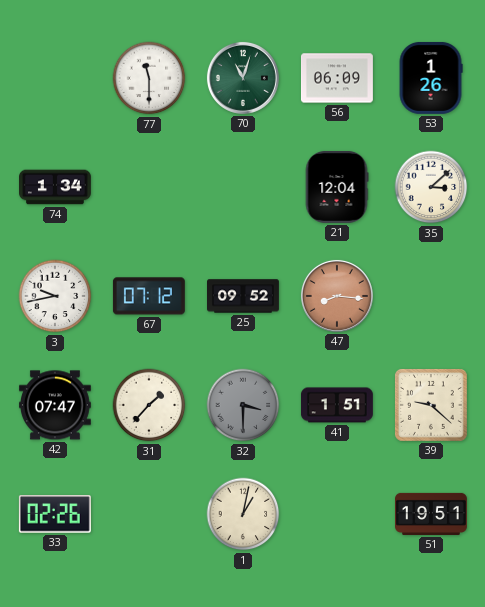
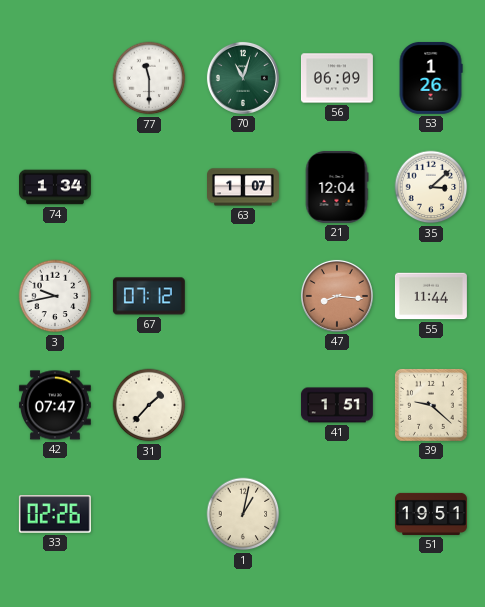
63: none -> 1:07
25: 09:52 -> none
55: none -> 11:44
32: 3:30 -> none
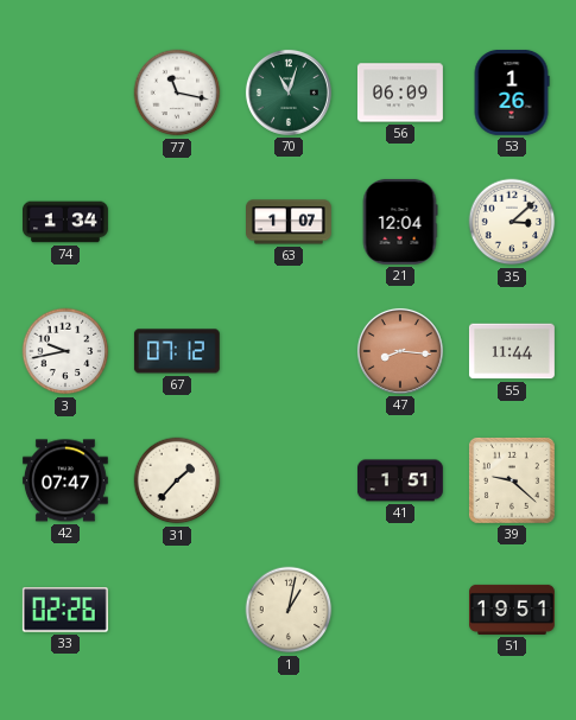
77: 11:30 -> 11:17
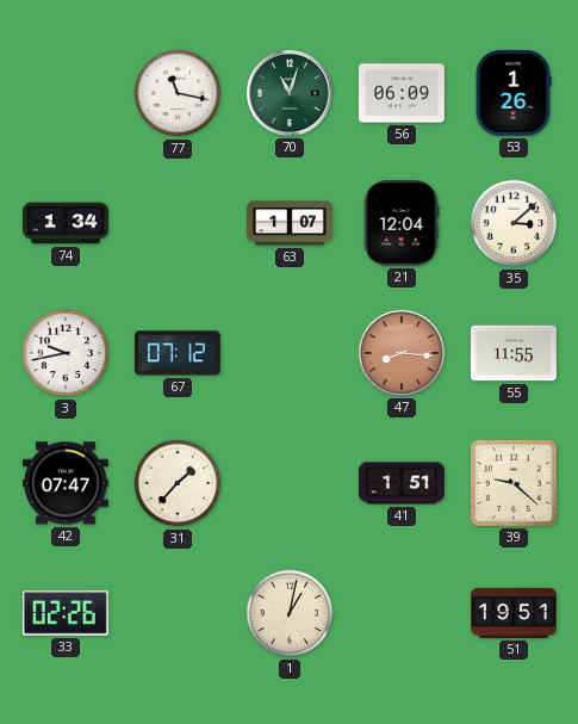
55: 11:44 -> 11:55
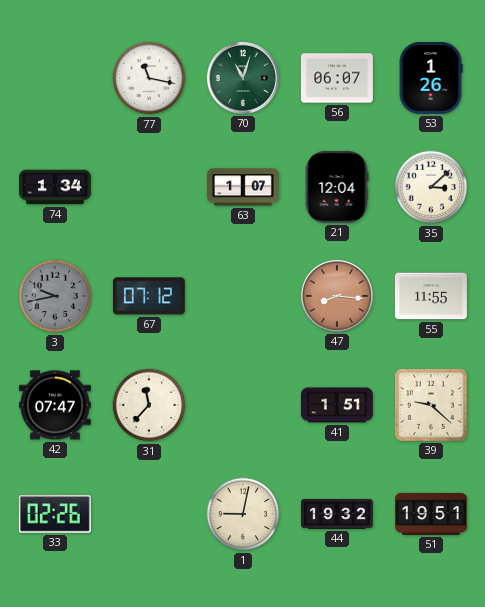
56: 06:09 -> 06:07
3 dial: white -> grey
31: 1:37 -> 11:37
1: 1:02 -> 9:02
44: none -> 19:32
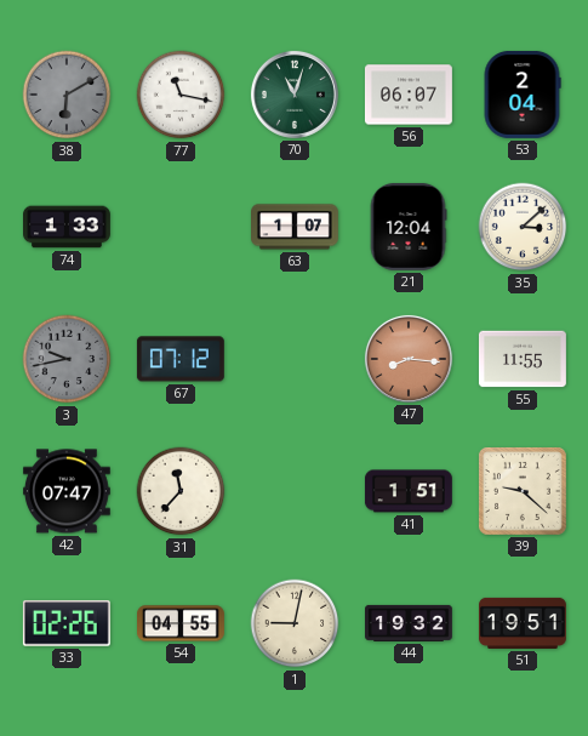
38: none -> 6:10
53: 1:26 -> 2:04
74: 1:34 -> 1:33
54: none -> 04:55
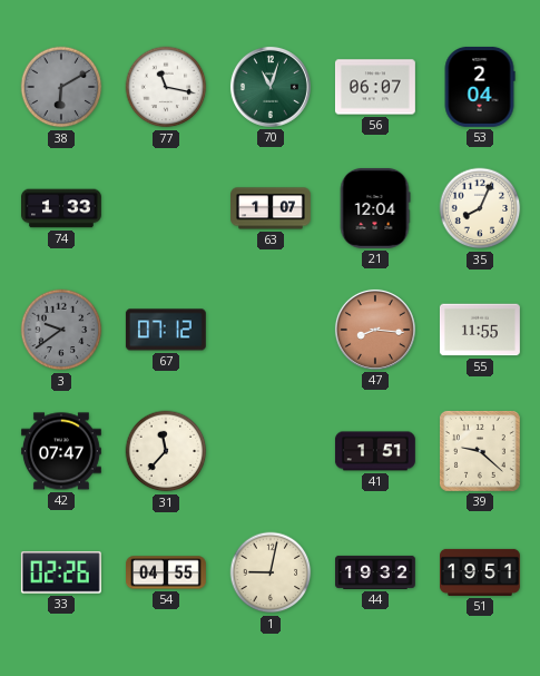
35: 3:08 -> 8:04
3: 9:43 -> 9:39
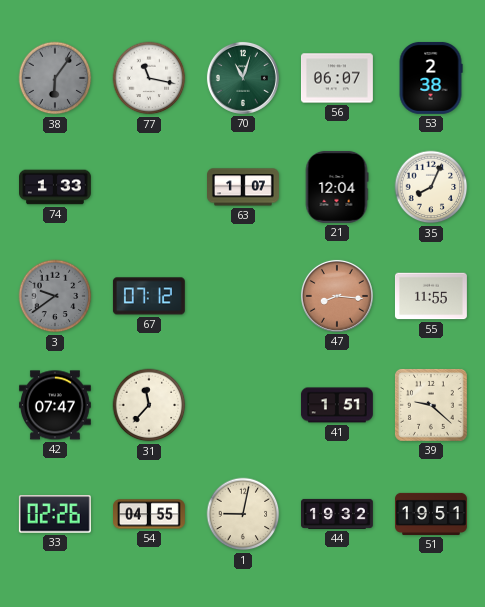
38: 6:10 -> 6:06
53: 2:04 -> 2:38
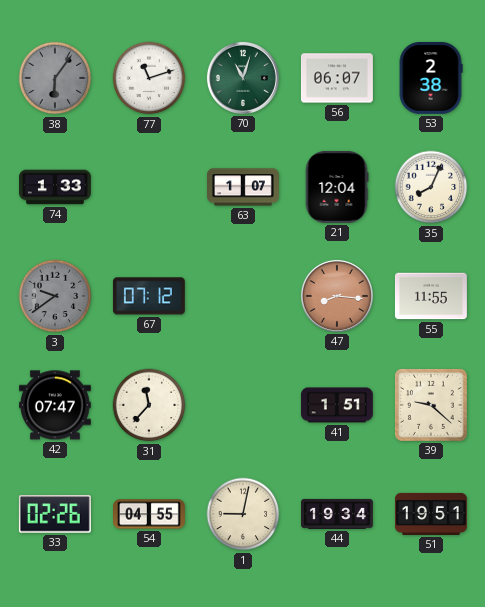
77: 11:17 -> 11:12
44: 19:32 -> 19:34
